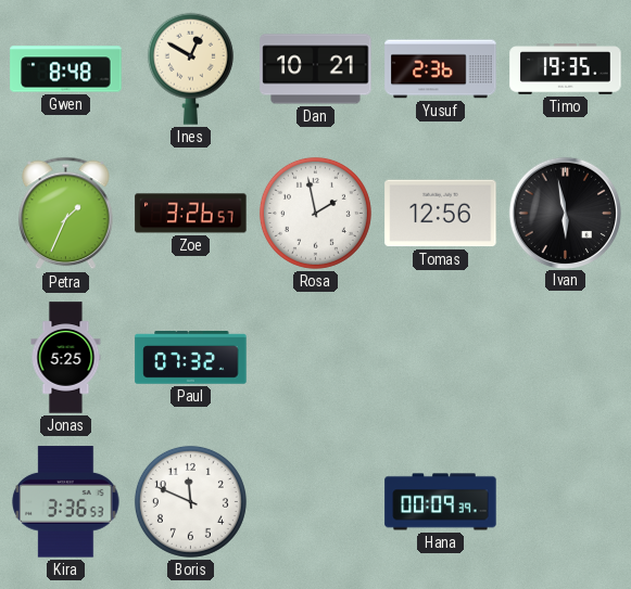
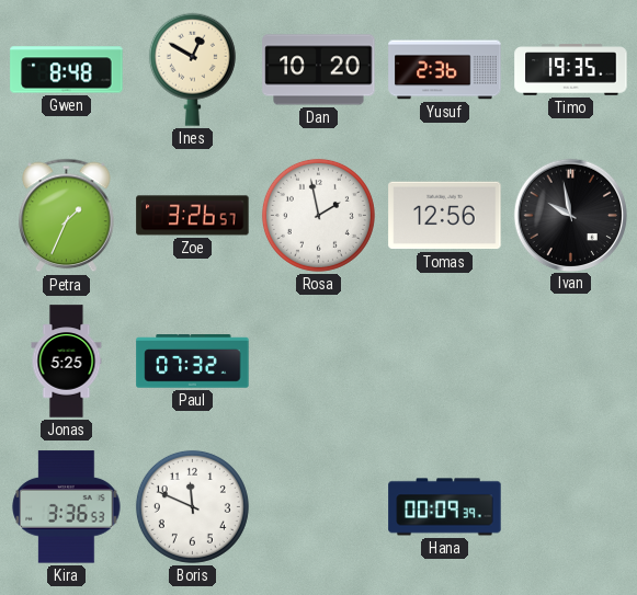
Dan: 10:21 -> 10:20
Ivan: 5:58 -> 9:58
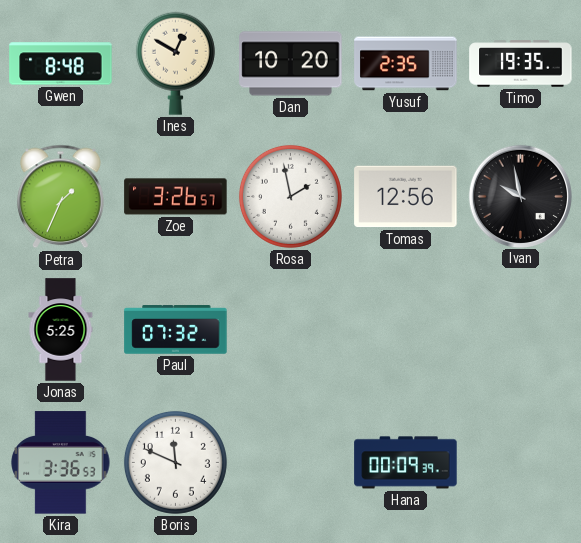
Yusuf: 2:36 -> 2:35
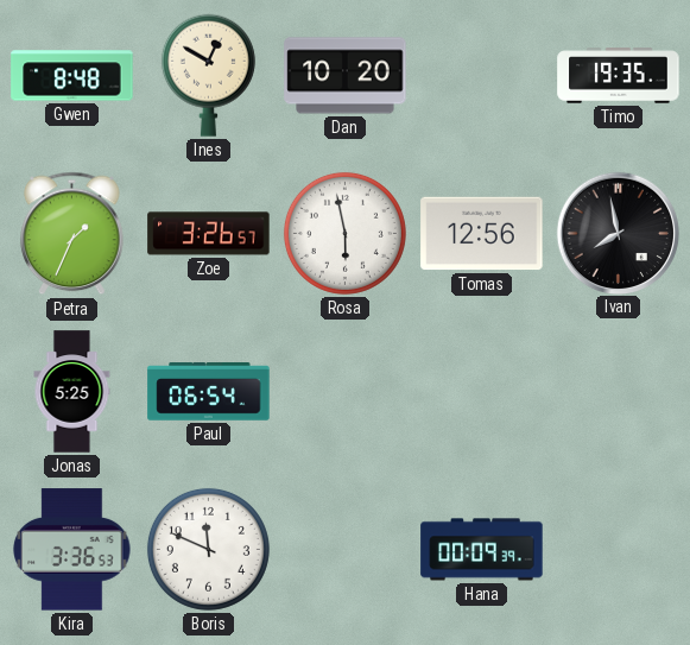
Yusuf: 2:35 -> none
Rosa: 1:58 -> 5:58
Ivan: 9:58 -> 7:58
Paul: 07:32 -> 06:54
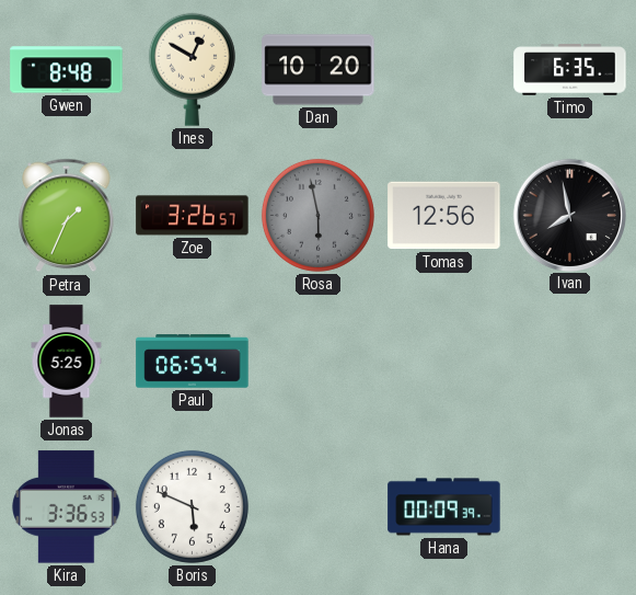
Timo: 19:35 -> 6:35
Rosa dial: white -> grey
Boris: 11:49 -> 5:49
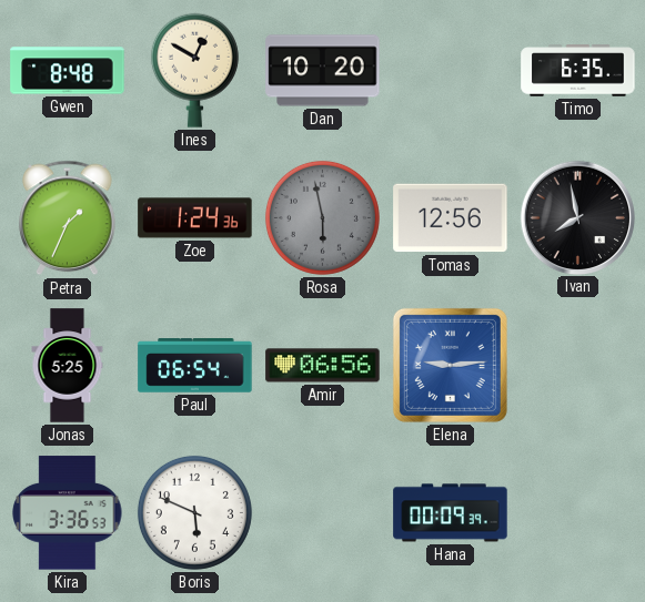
Zoe: 3:26 -> 1:24
Amir: none -> 06:56
Elena: none -> 9:14
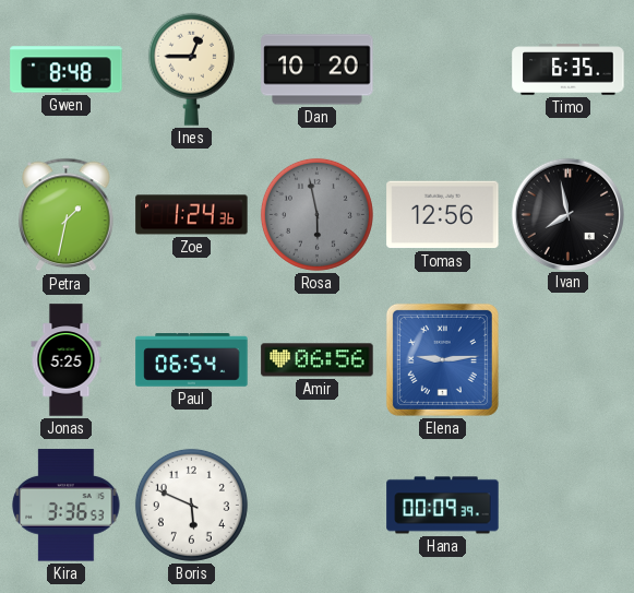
Ines: 12:50 -> 12:45
Petra: 1:34 -> 1:32
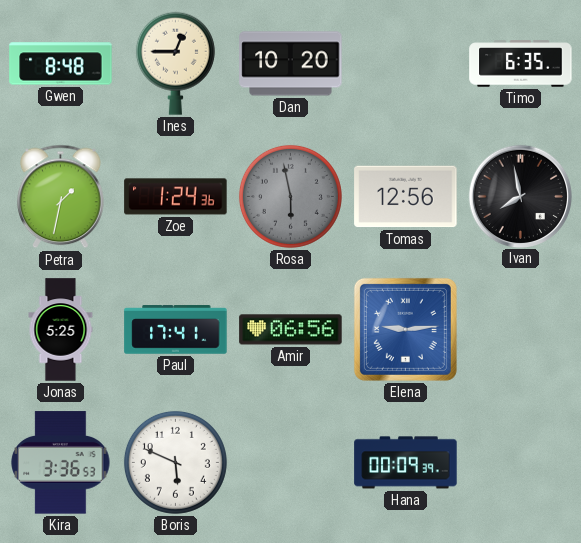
Paul: 06:54 -> 17:41
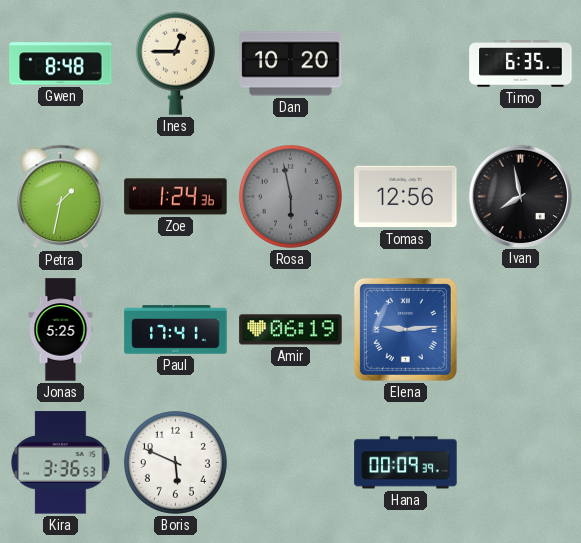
Amir: 06:56 -> 06:19
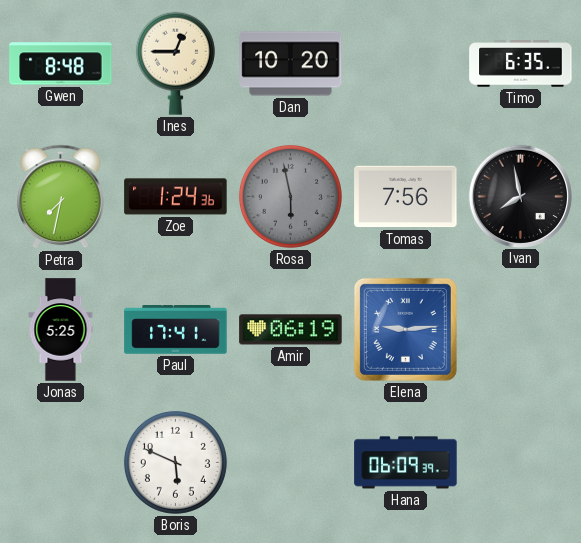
Petra: 1:32 -> 7:32
Tomas: 12:56 -> 7:56
Kira: 3:36 -> none
Hana: 00:09 -> 06:09
